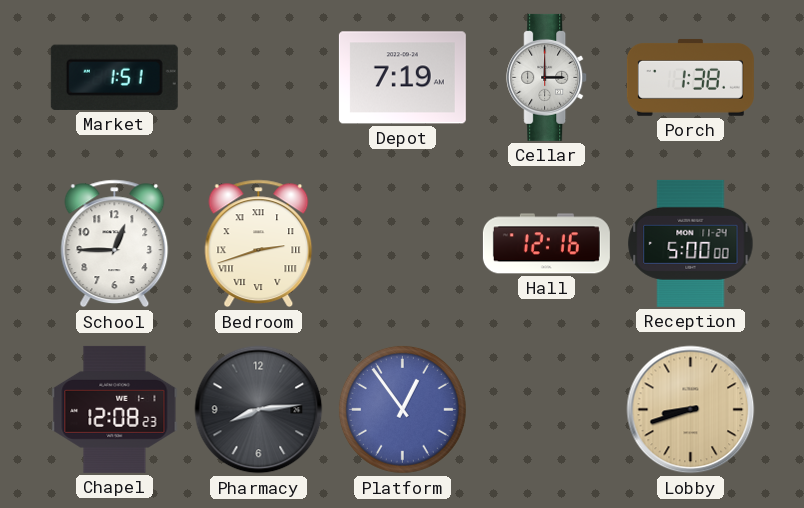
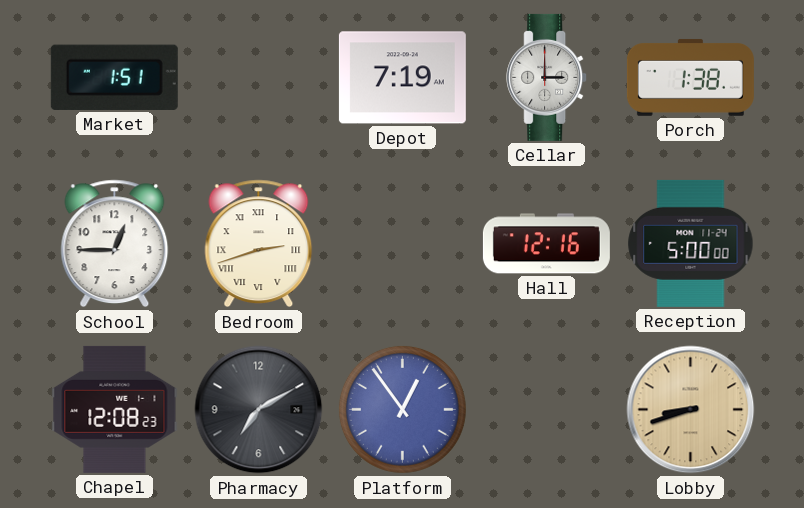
Pharmacy: 8:14 -> 7:10
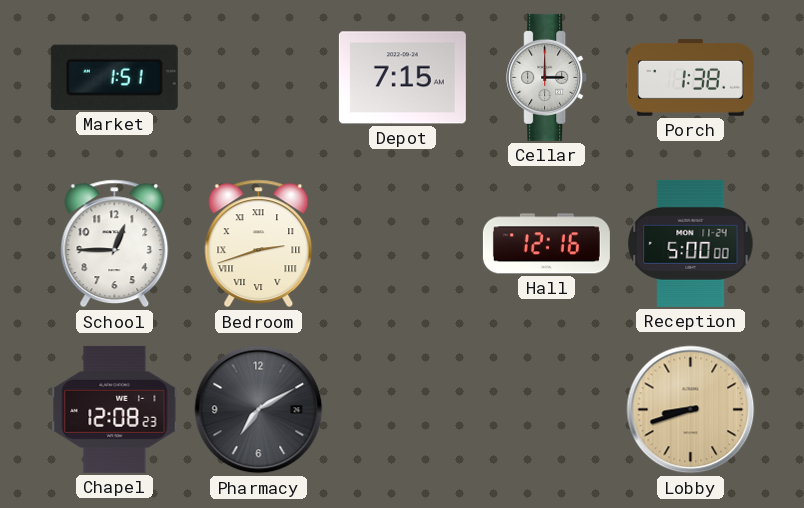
Depot: 7:19 -> 7:15
Platform: 12:54 -> none
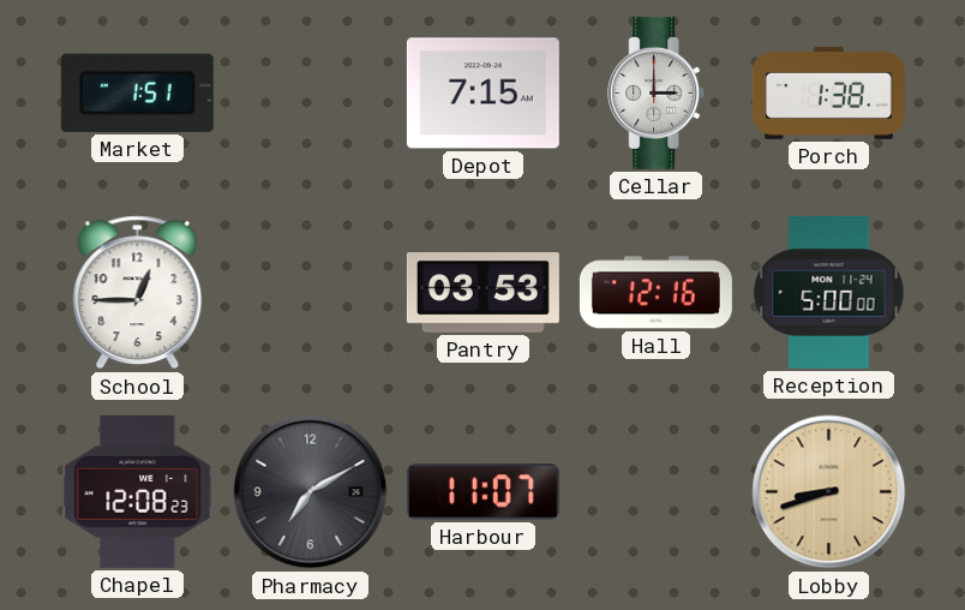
Bedroom: 2:42 -> none
Pantry: none -> 03:53
Harbour: none -> 11:07
